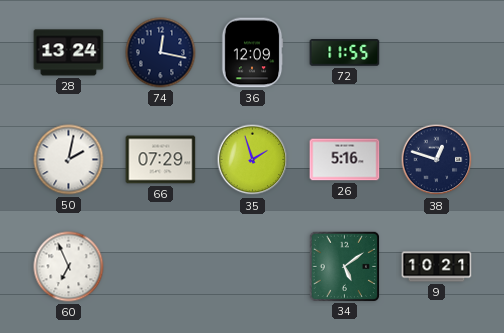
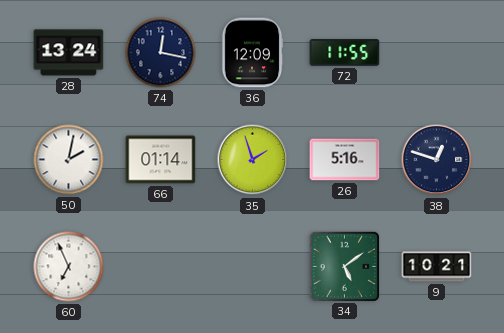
66: 07:29 -> 01:14
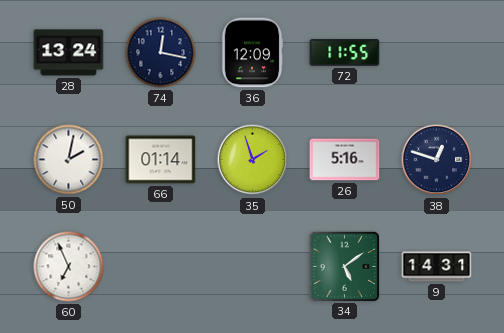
9: 10:21 -> 14:31
